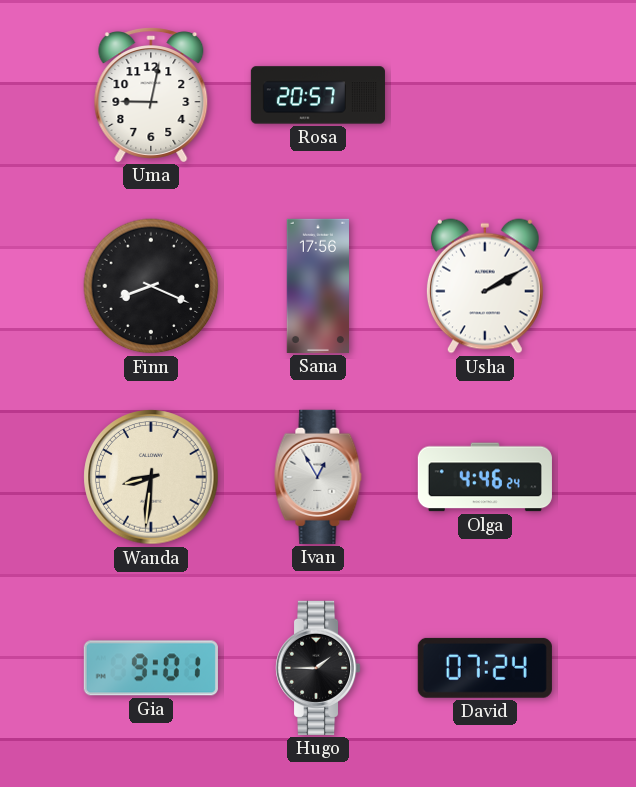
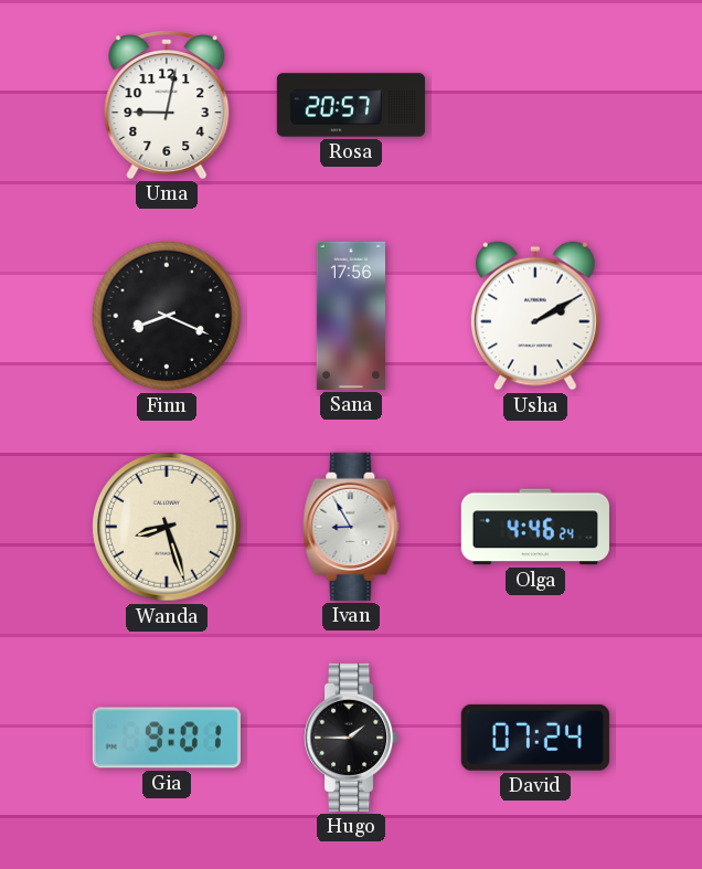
Wanda: 8:31 -> 8:27
Ivan: 12:55 -> 8:55
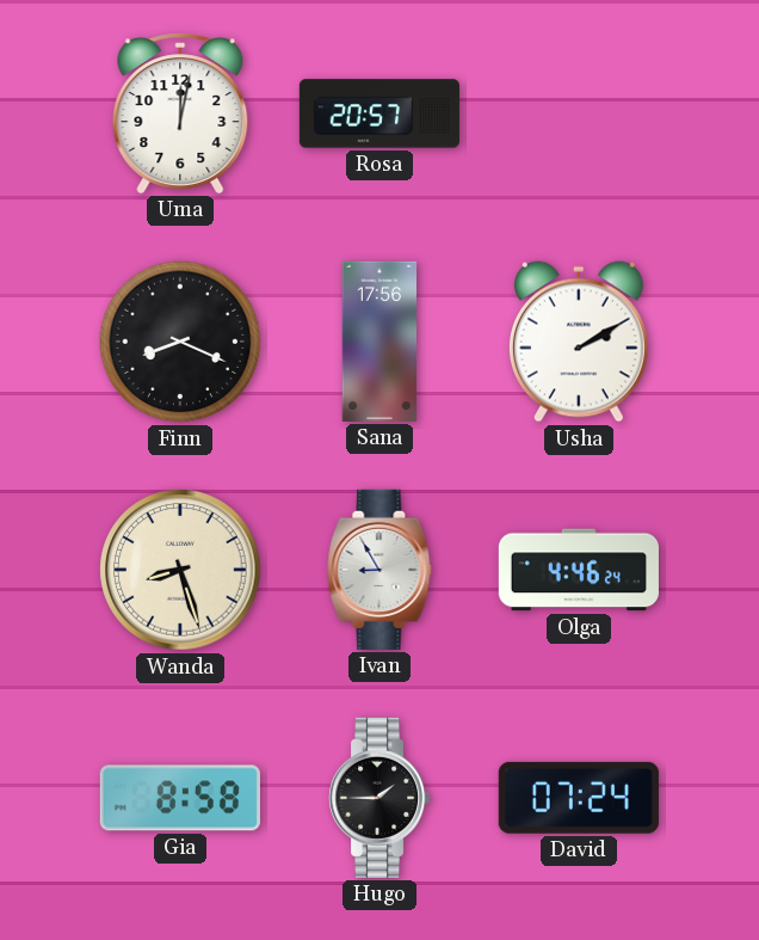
Uma: 9:02 -> 12:02
Gia: 9:01 -> 8:58
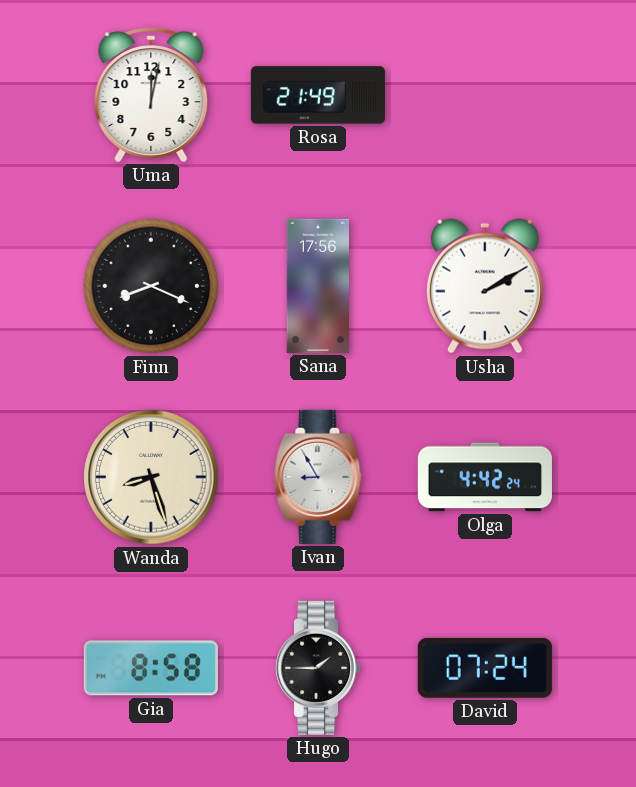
Rosa: 20:57 -> 21:49
Olga: 4:46 -> 4:42
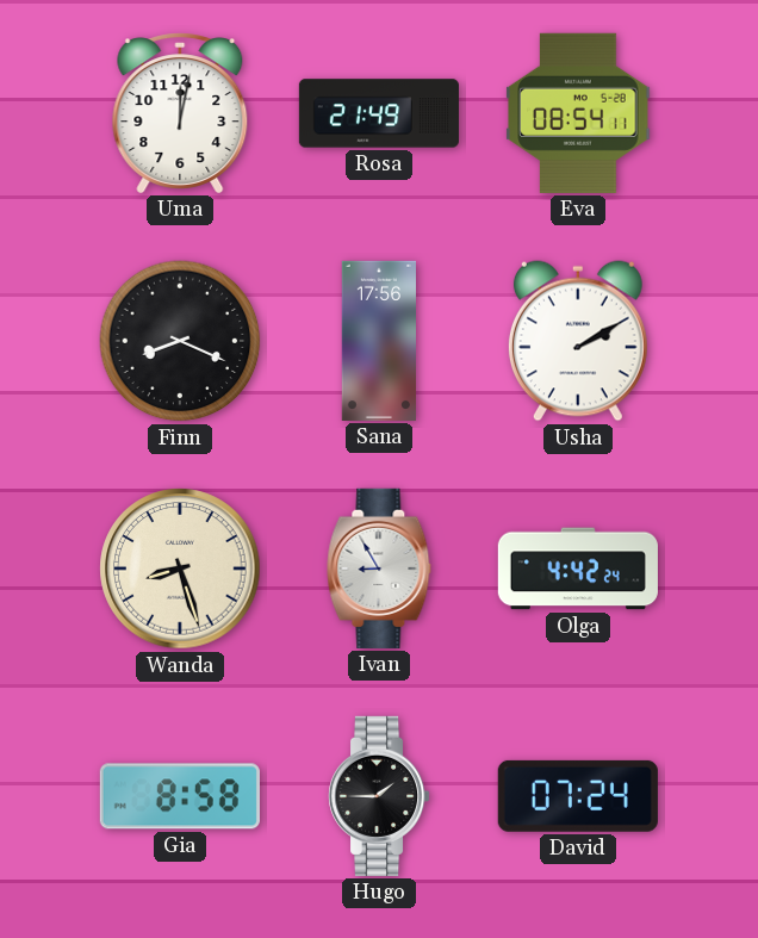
Eva: none -> 08:54
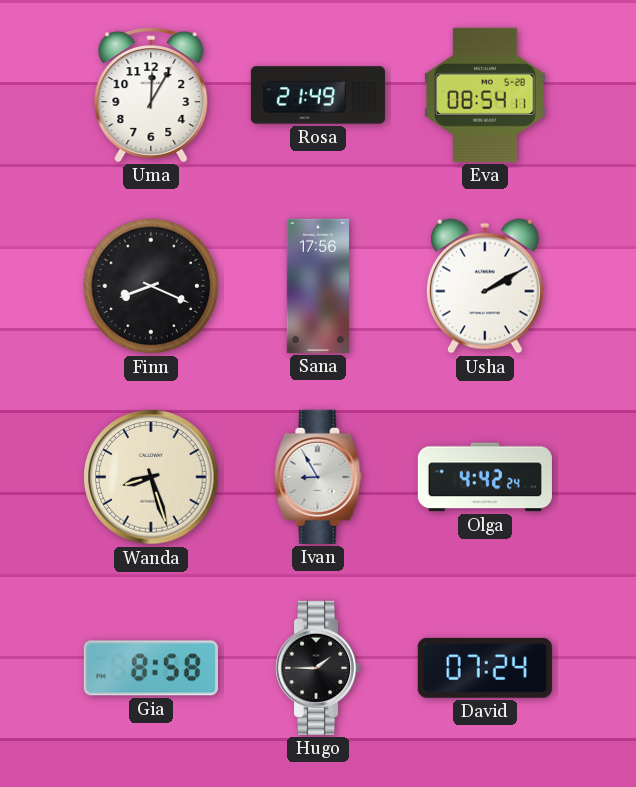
Uma: 12:02 -> 12:05
